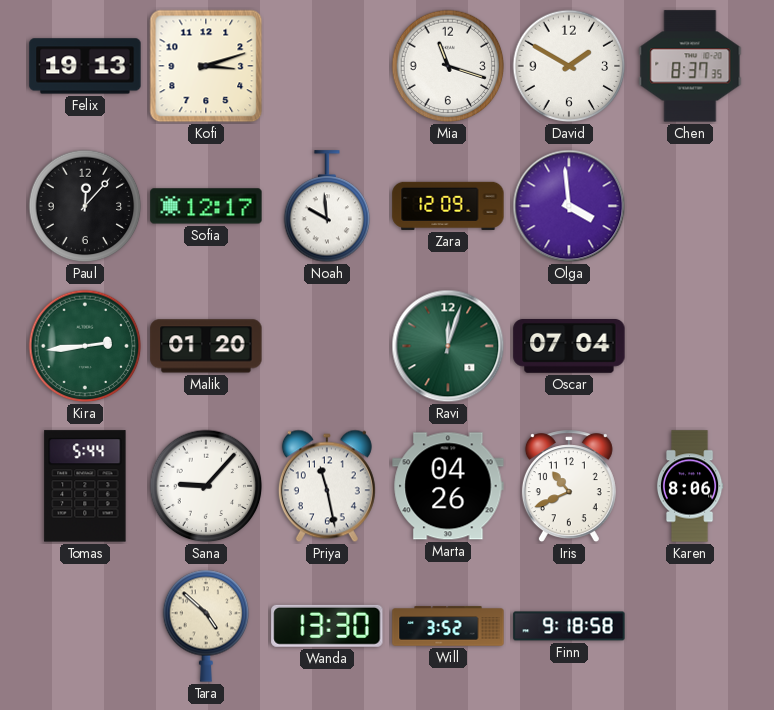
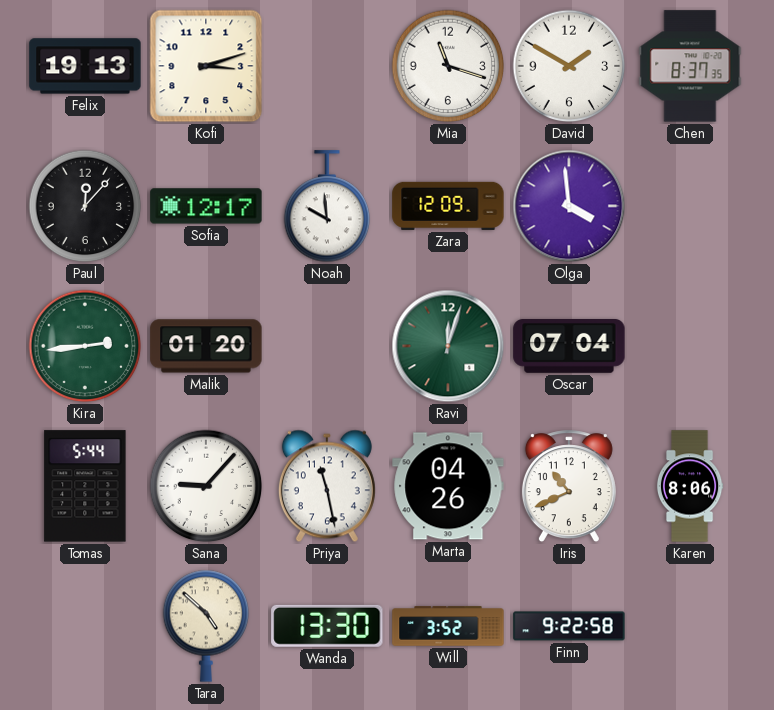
Finn: 9:18 -> 9:22
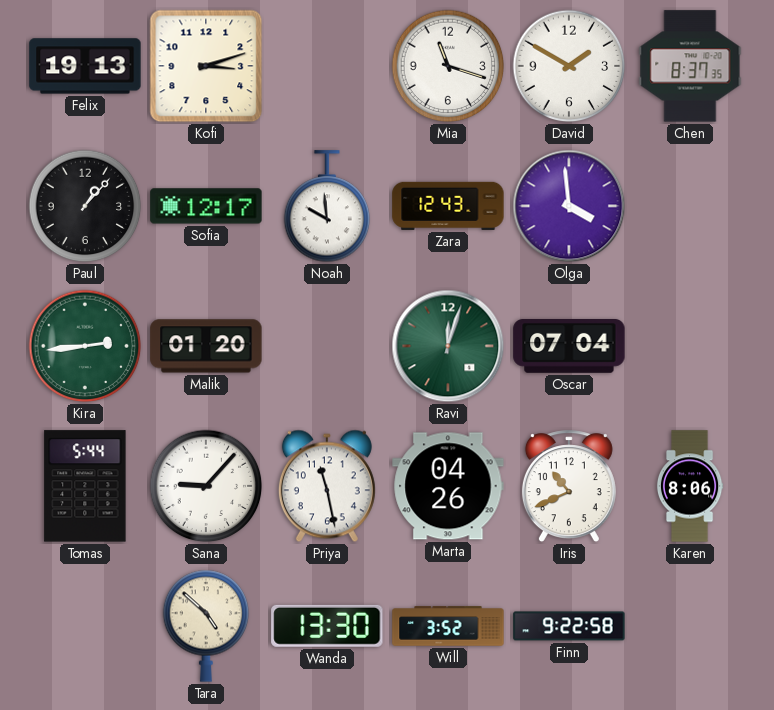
Paul: 12:07 -> 1:07
Zara: 12:09 -> 12:43
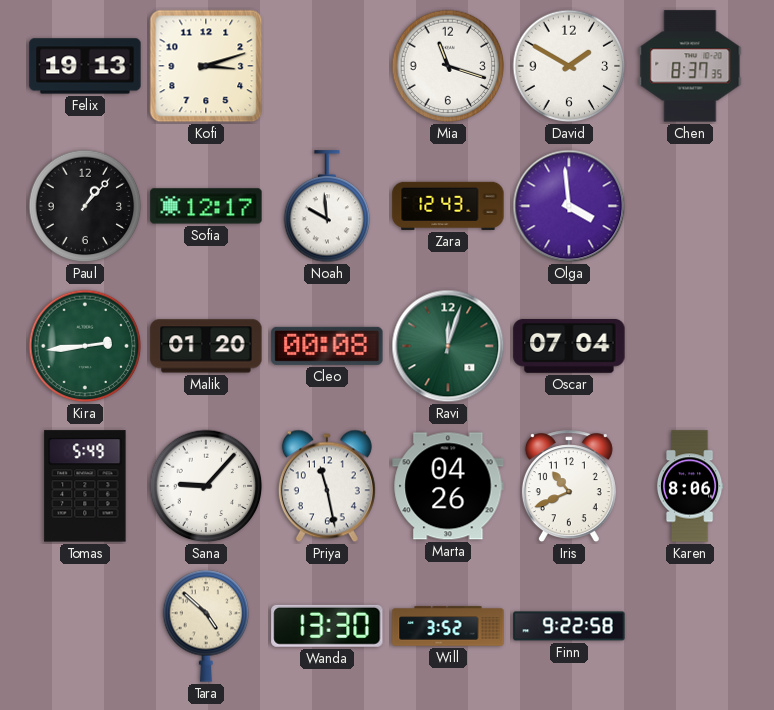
Cleo: none -> 00:08
Tomas: 5:44 -> 5:49
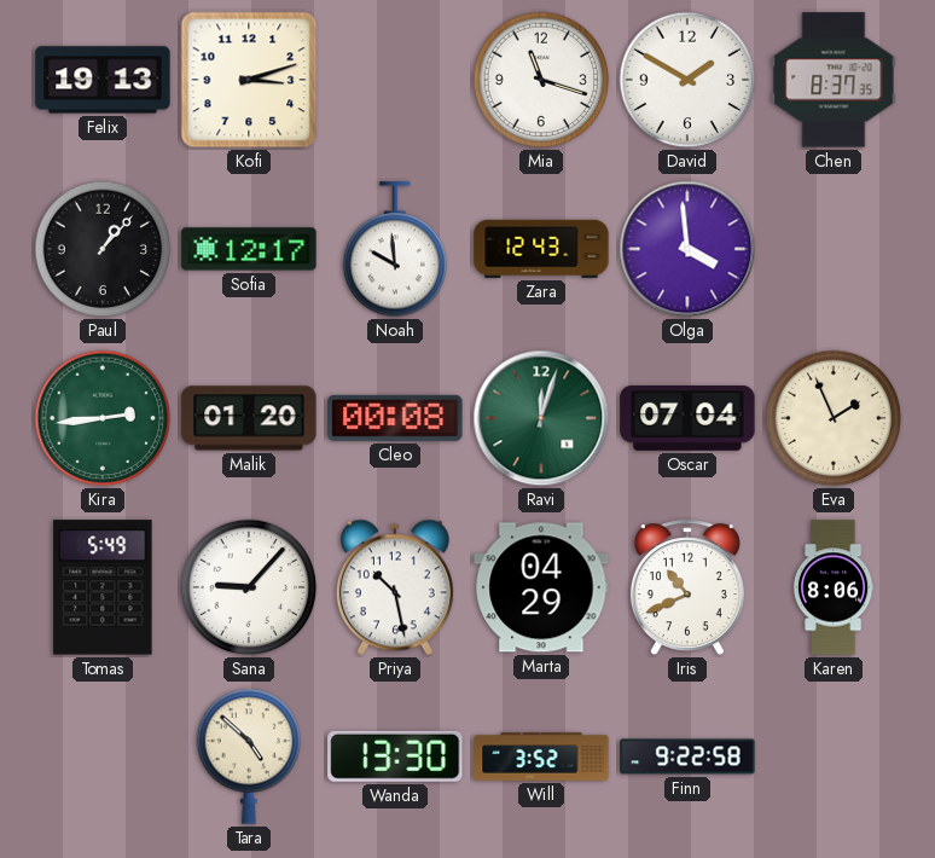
Eva: none -> 1:56
Priya: 11:28 -> 10:28
Marta: 04:26 -> 04:29
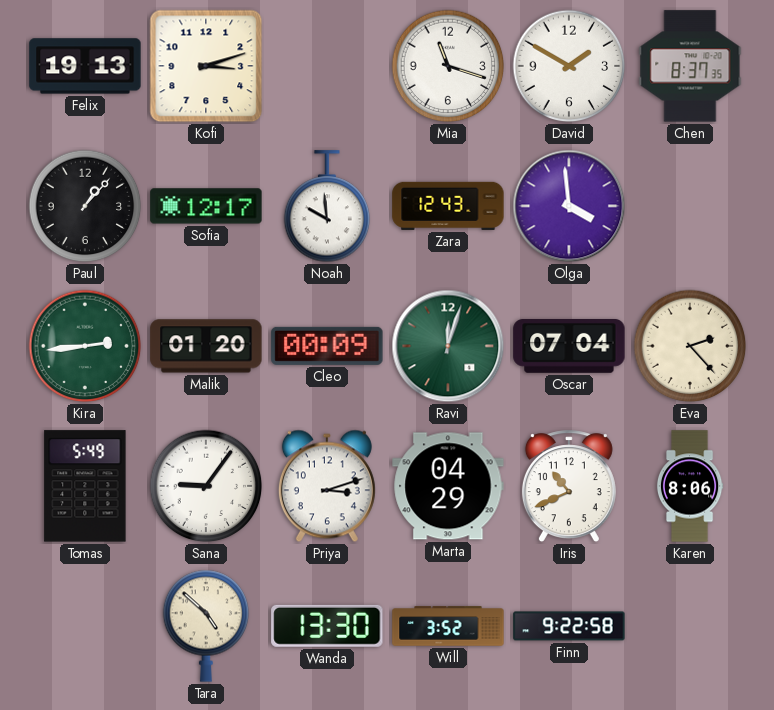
Cleo: 00:08 -> 00:09
Eva: 1:56 -> 2:23
Sana: 9:07 -> 9:06
Priya: 10:28 -> 3:12
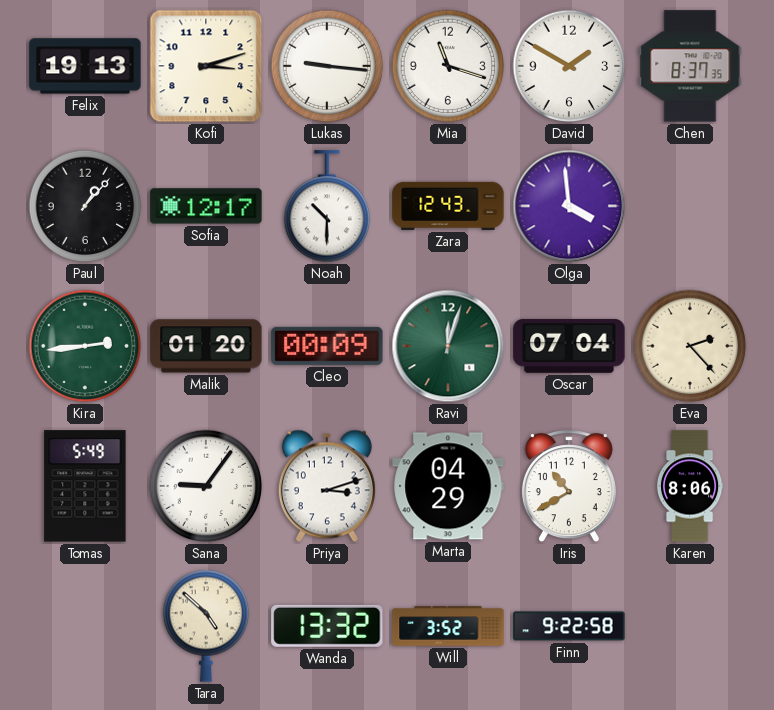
Lukas: none -> 9:16
Noah: 9:59 -> 10:30
Iris: 10:41 -> 10:40
Wanda: 13:30 -> 13:32
